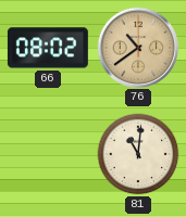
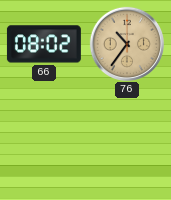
76: 10:39 -> 10:36
81: 11:01 -> none
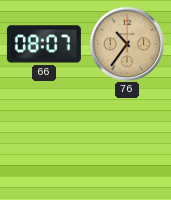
66: 08:02 -> 08:07
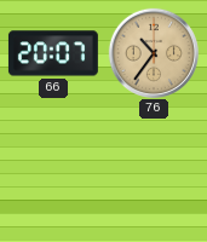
66: 08:07 -> 20:07
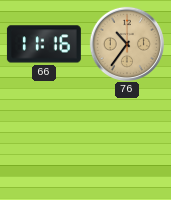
66: 20:07 -> 11:16
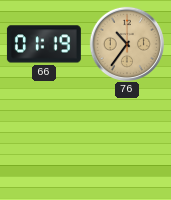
66: 11:16 -> 01:19
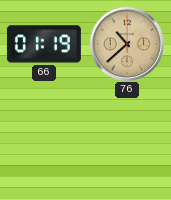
76: 10:36 -> 10:38
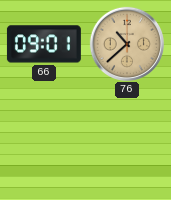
66: 01:19 -> 09:01
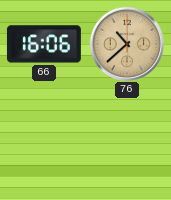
66: 09:01 -> 16:06
